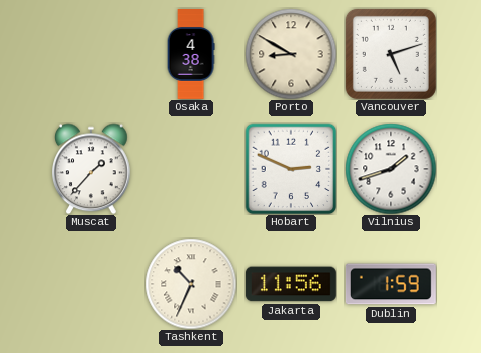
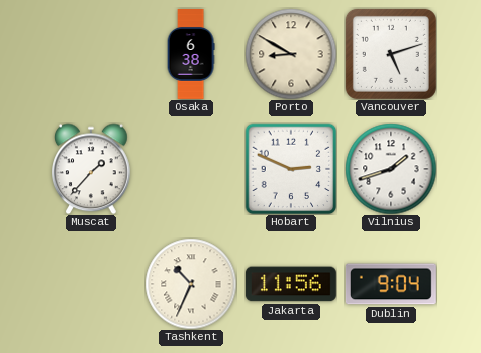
Osaka: 4:38 -> 6:38
Dublin: 1:59 -> 9:04
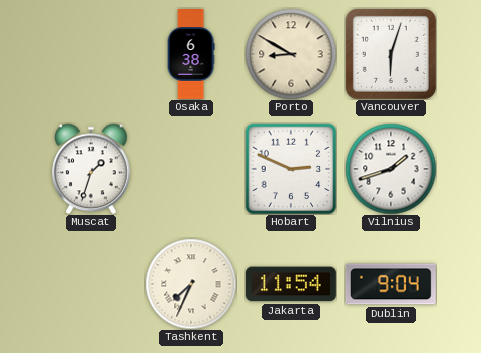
Vancouver: 5:12 -> 6:03
Muscat: 1:37 -> 1:33
Tashkent: 10:34 -> 7:34
Jakarta: 11:56 -> 11:54
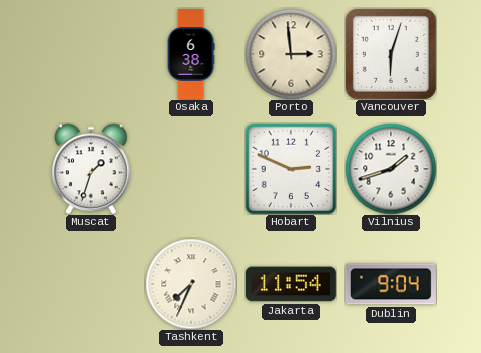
Porto: 8:50 -> 2:59
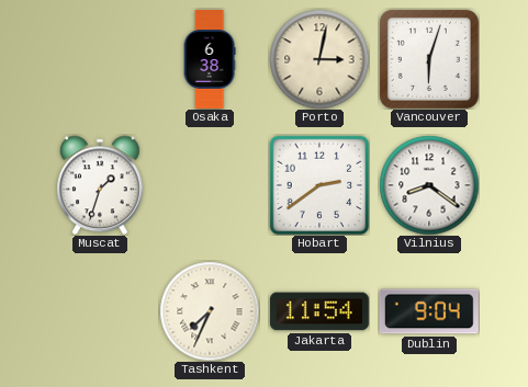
Porto: 2:59 -> 3:02
Hobart: 2:49 -> 2:39
Vilnius: 1:42 -> 8:21
